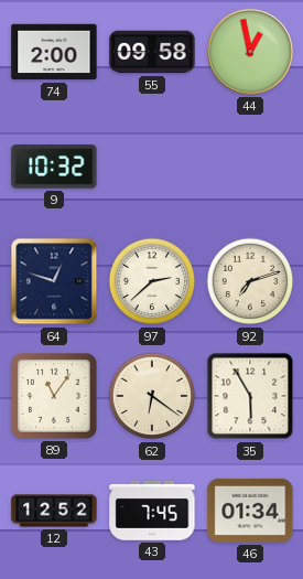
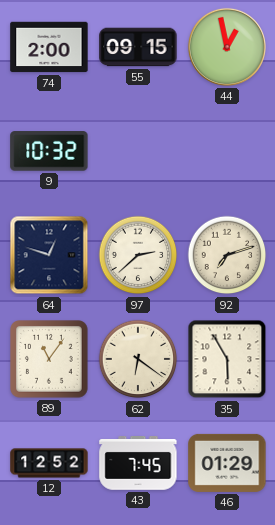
55: 09:58 -> 09:15
46: 01:34 -> 01:29
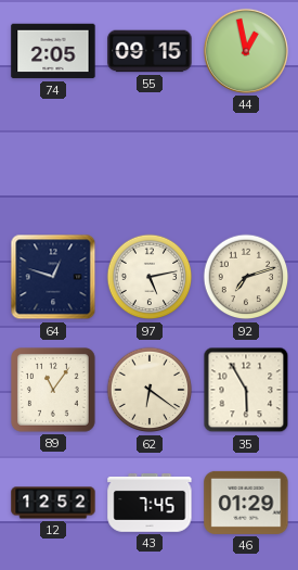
74: 2:00 -> 2:05
9: 10:32 -> none
97: 2:38 -> 5:13
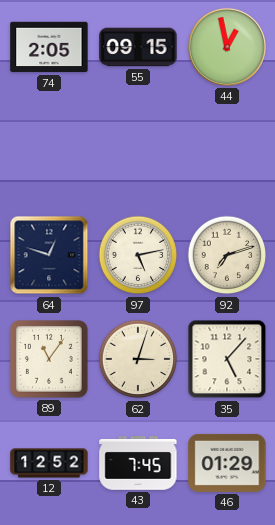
62: 6:21 -> 3:03
35: 5:55 -> 5:07
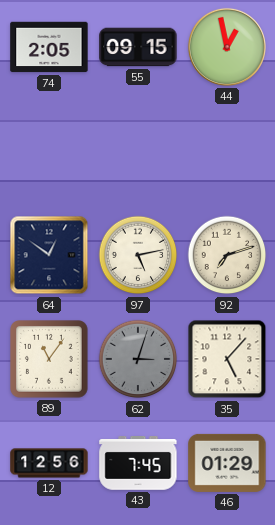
64: 12:48 -> 12:51
62 dial: cream -> grey
12: 12:52 -> 12:56
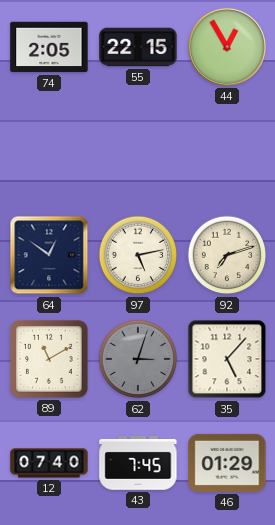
55: 09:15 -> 22:15
44: 12:58 -> 12:55
89: 11:06 -> 11:10
12: 12:56 -> 07:40
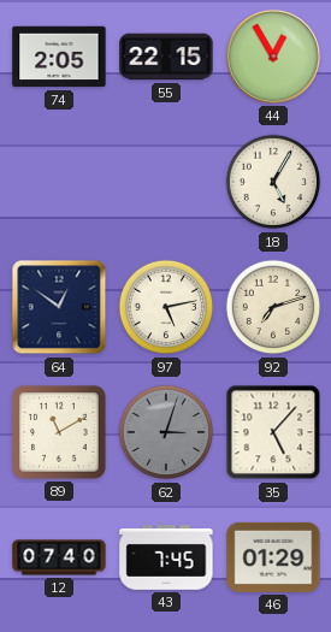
18: none -> 5:05
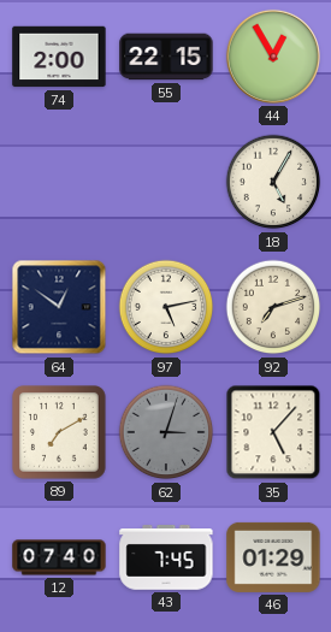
74: 2:05 -> 2:00
89: 11:10 -> 7:10
